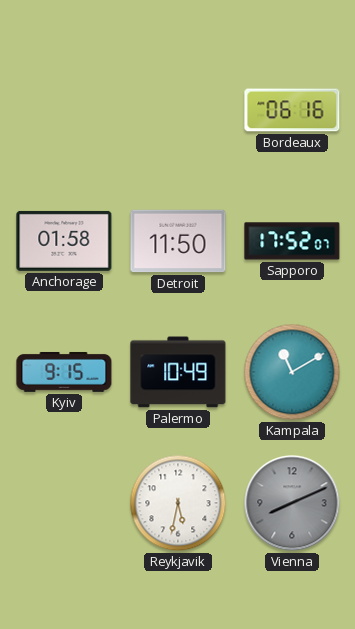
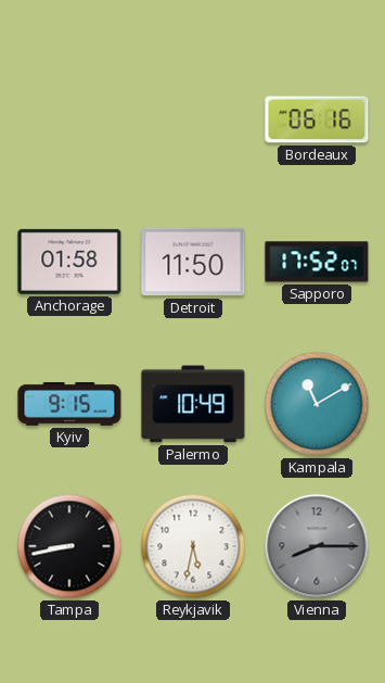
Tampa: none -> 8:43
Vienna: 8:11 -> 8:15
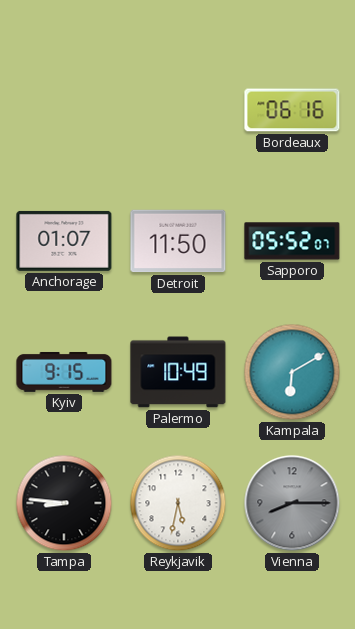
Anchorage: 01:58 -> 01:07
Sapporo: 17:52 -> 05:52
Kampala: 11:10 -> 6:10
Tampa: 8:43 -> 8:46
